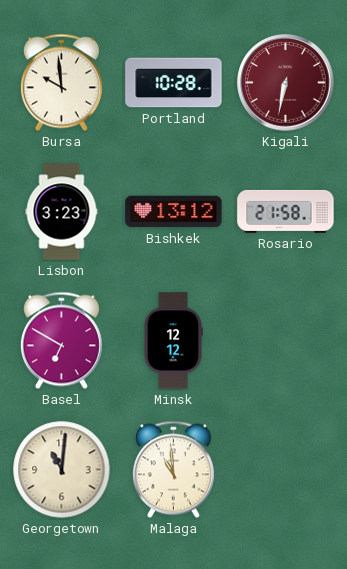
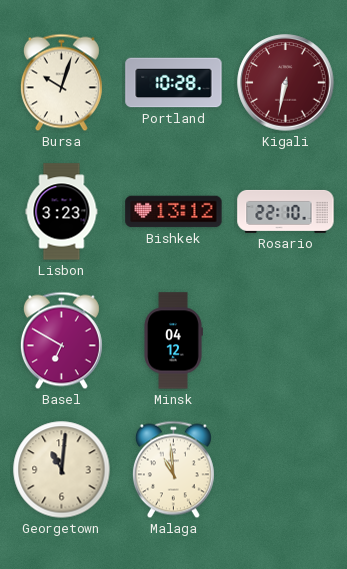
Bursa: 9:59 -> 10:03
Rosario: 21:58 -> 22:10
Minsk: 12:12 -> 04:12
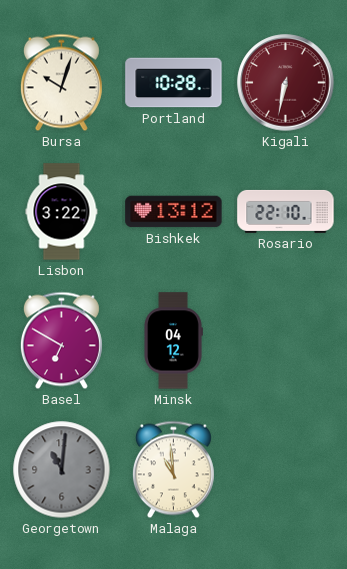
Lisbon: 3:23 -> 3:22
Georgetown dial: cream -> grey
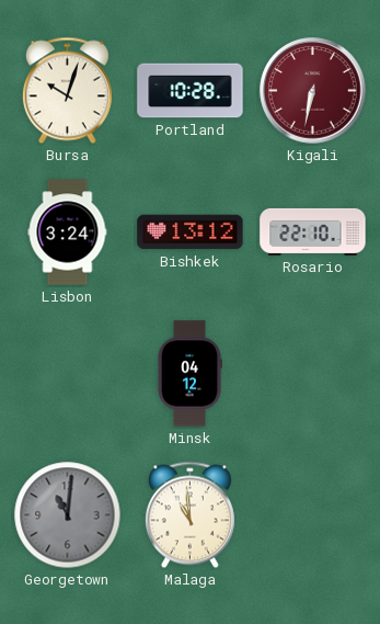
Lisbon: 3:22 -> 3:24
Basel: 6:50 -> none
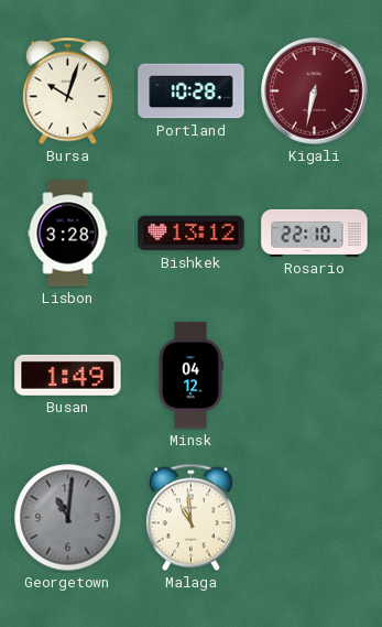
Lisbon: 3:24 -> 3:28
Busan: none -> 1:49
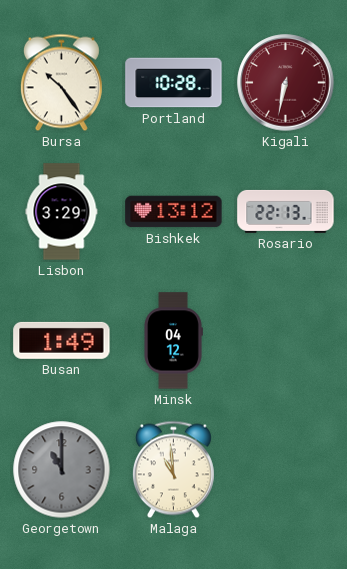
Bursa: 10:03 -> 10:24
Lisbon: 3:28 -> 3:29
Rosario: 22:10 -> 22:13
Georgetown: 11:01 -> 11:00
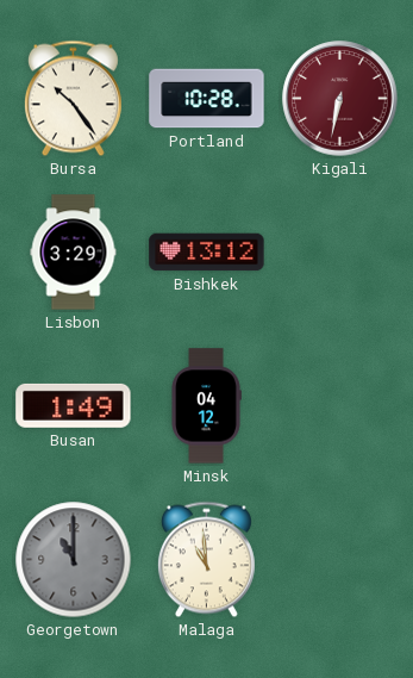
Rosario: 22:13 -> none
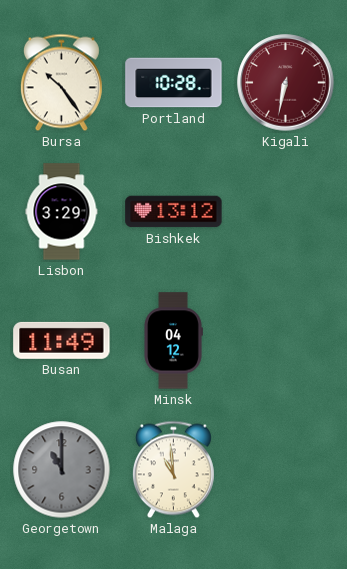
Busan: 1:49 -> 11:49
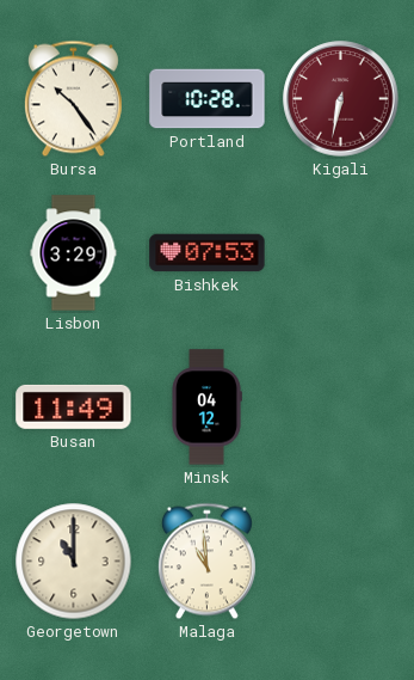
Bishkek: 13:12 -> 07:53
Georgetown dial: grey -> cream
